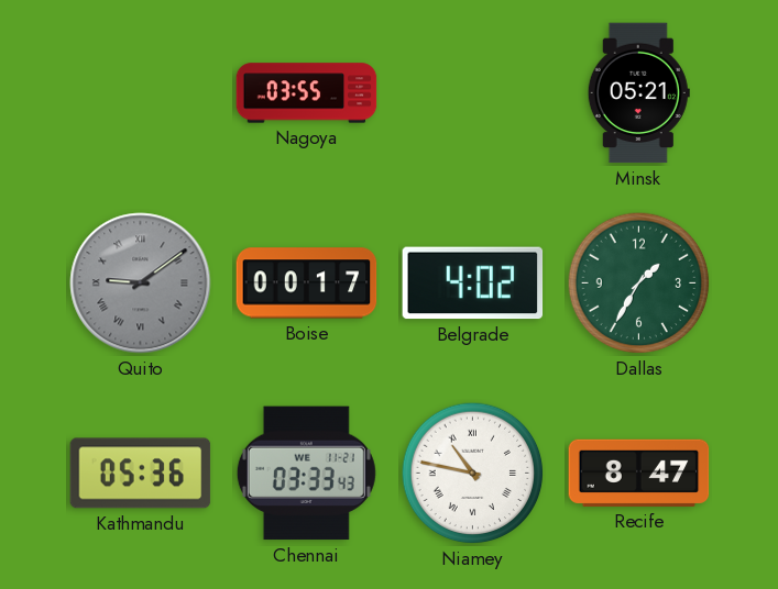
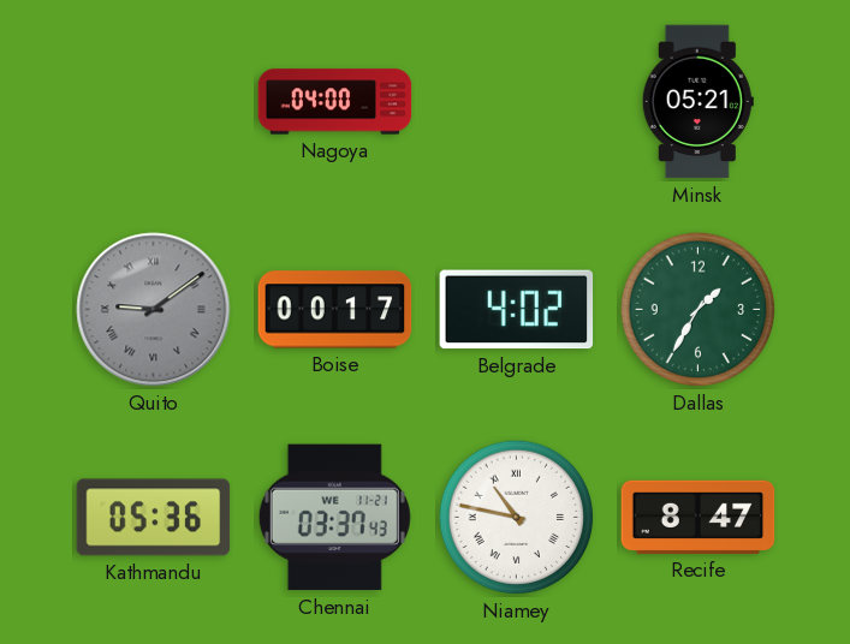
Nagoya: 03:55 -> 04:00
Chennai: 03:33 -> 03:37
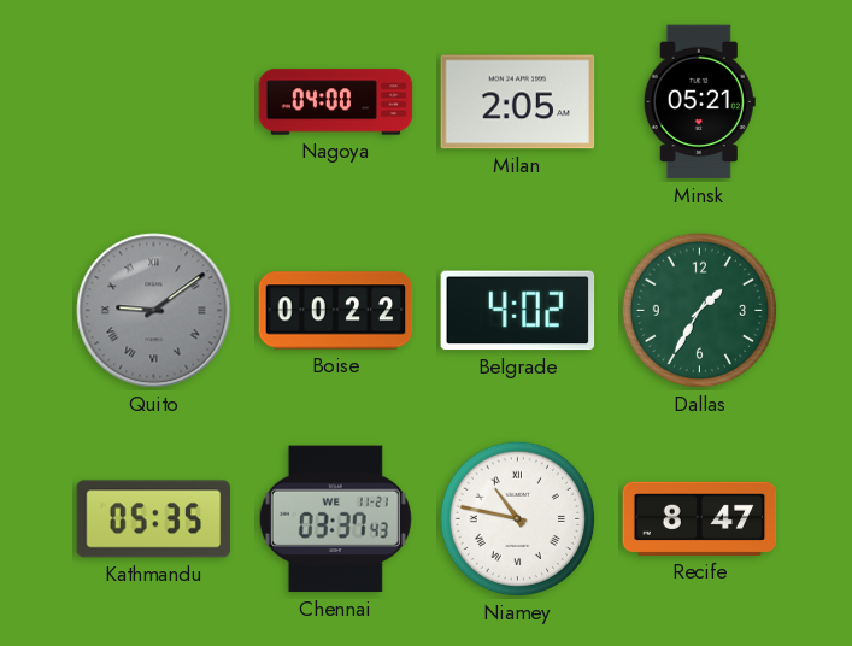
Milan: none -> 2:05
Boise: 00:17 -> 00:22
Kathmandu: 05:36 -> 05:35
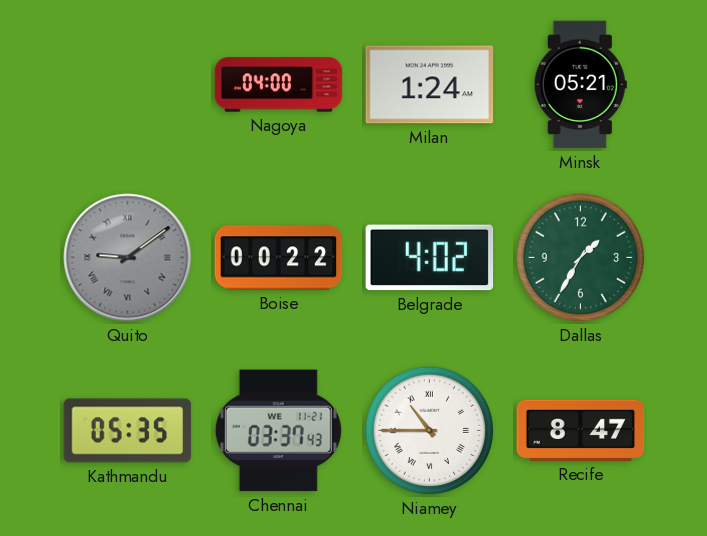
Milan: 2:05 -> 1:24
Niamey: 10:47 -> 10:45
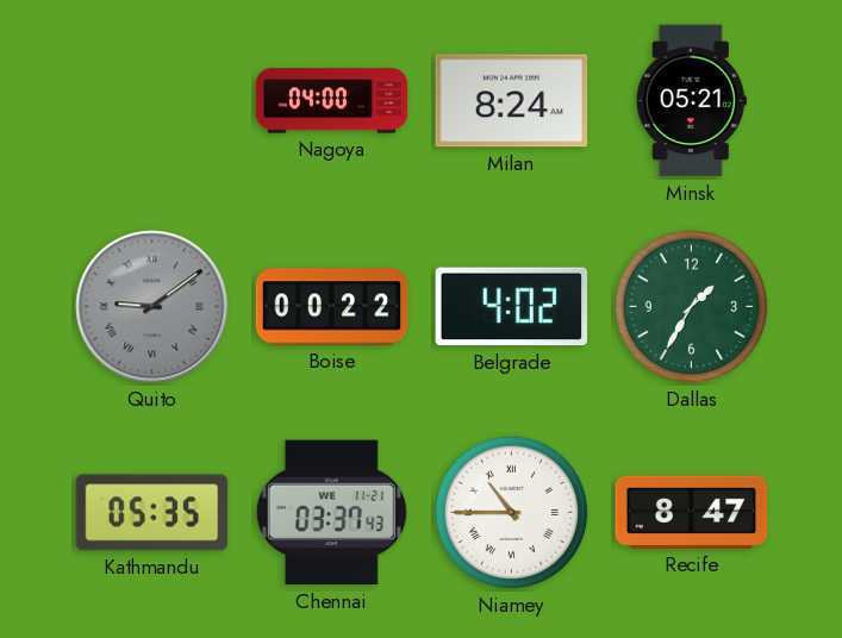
Milan: 1:24 -> 8:24
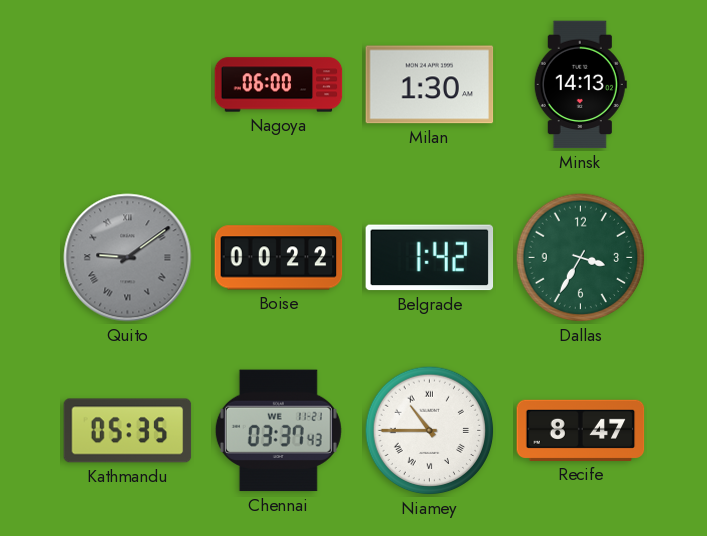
Nagoya: 04:00 -> 06:00
Milan: 8:24 -> 1:30
Minsk: 05:21 -> 14:13
Belgrade: 4:02 -> 1:42
Dallas: 1:35 -> 3:35
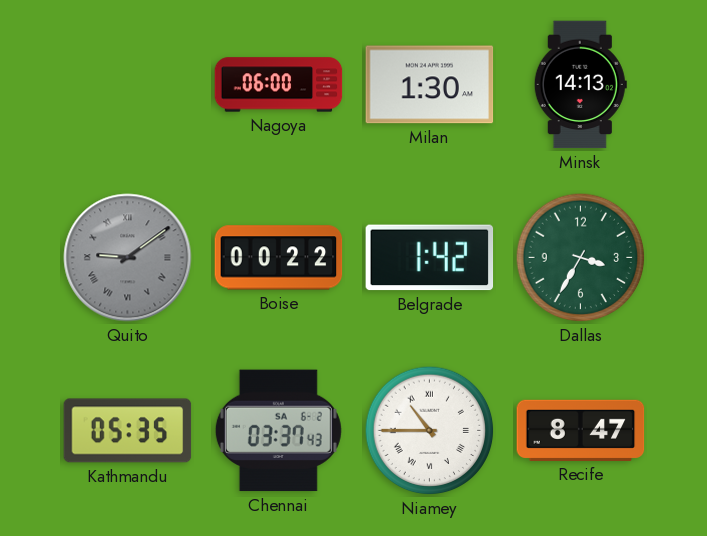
Chennai date: WE 11-21 -> SA 6-2
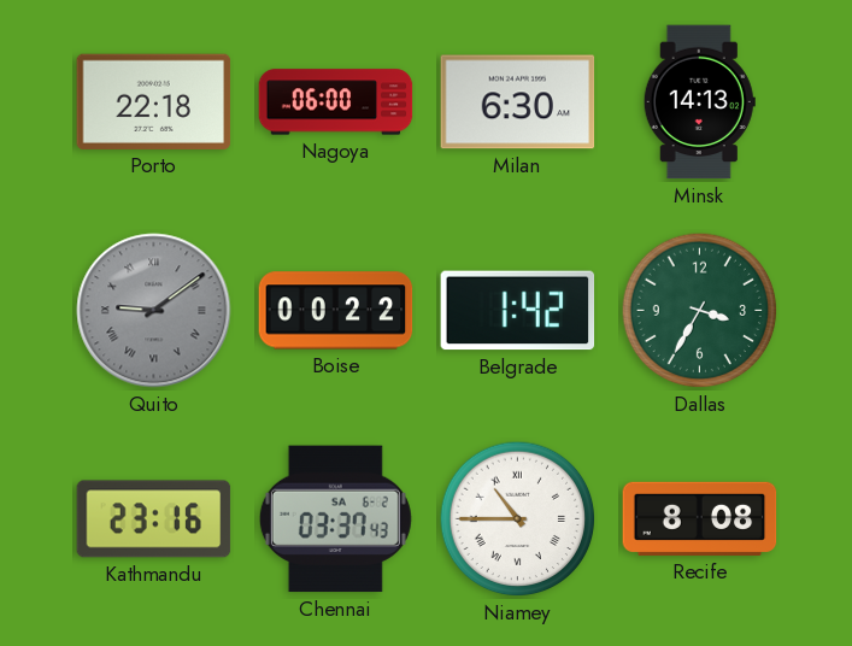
Porto: none -> 22:18
Milan: 1:30 -> 6:30
Kathmandu: 05:35 -> 23:16
Recife: 8:47 -> 8:08
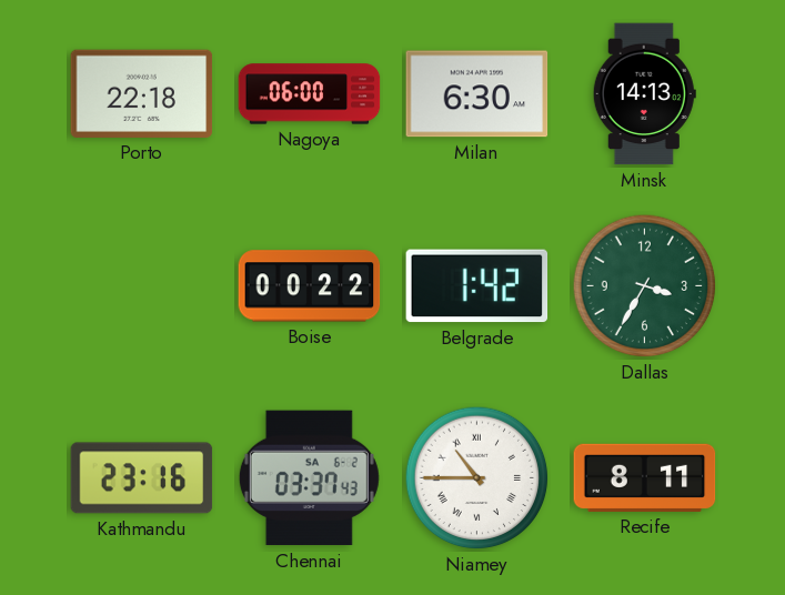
Quito: 9:09 -> none
Recife: 8:08 -> 8:11
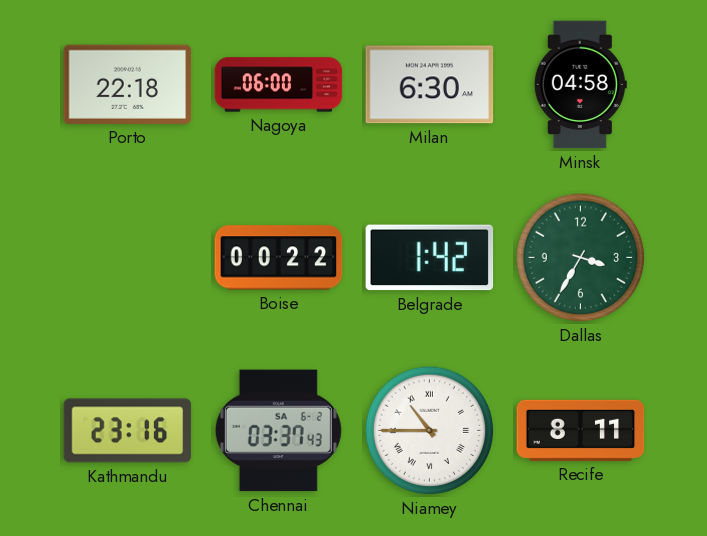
Minsk: 14:13 -> 04:58
